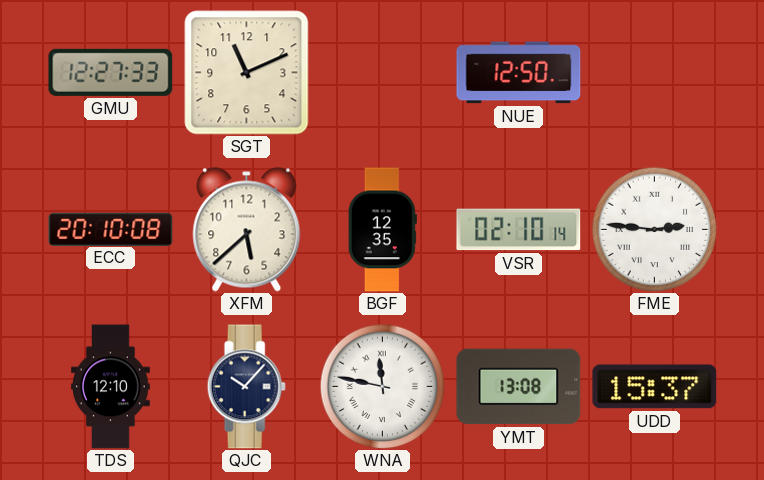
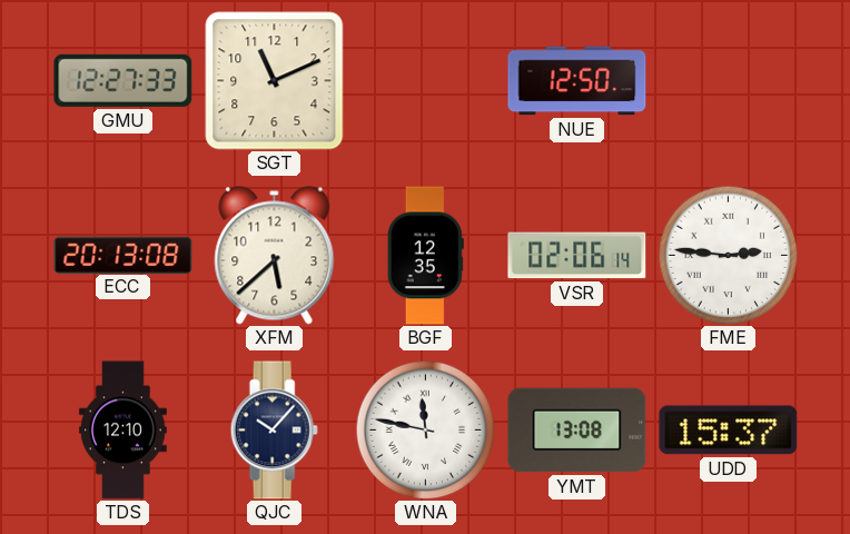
ECC: 20:10 -> 20:13
VSR: 02:10 -> 02:06
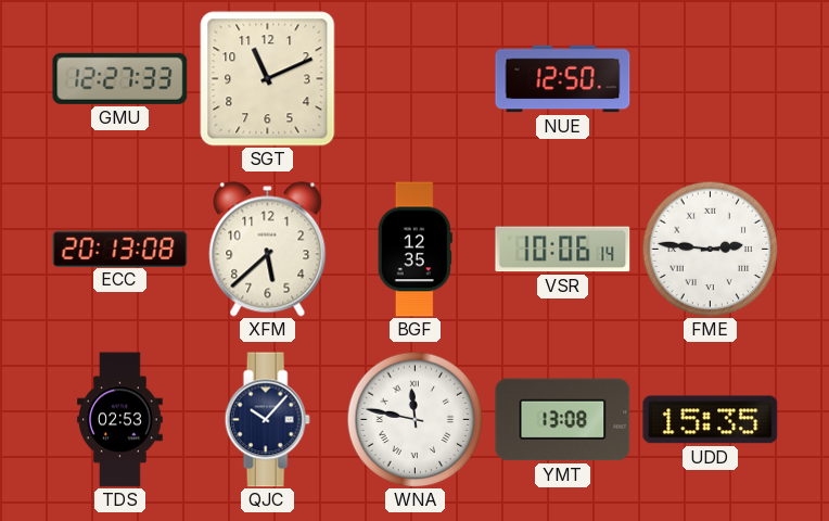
VSR: 02:06 -> 10:06
TDS: 12:10 -> 02:53
UDD: 15:37 -> 15:35
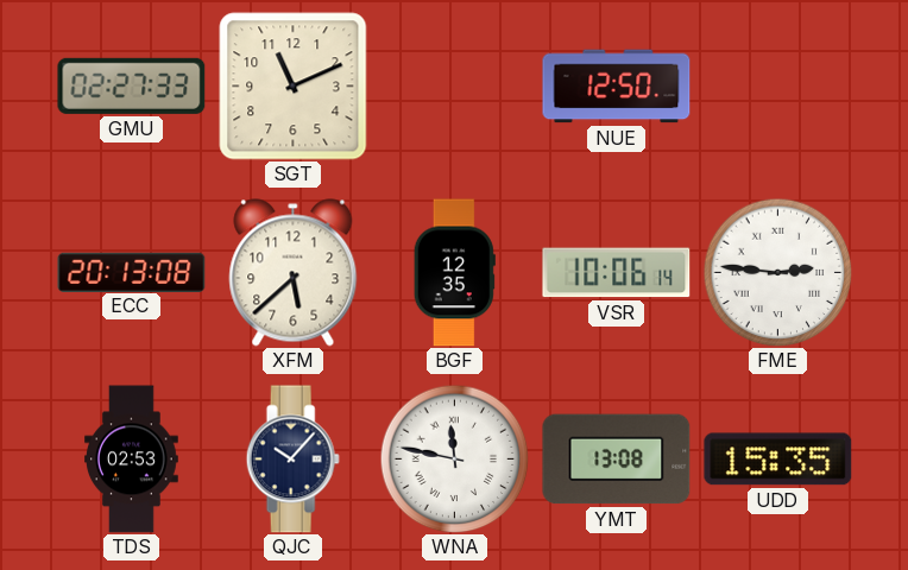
GMU: 12:27 -> 02:27
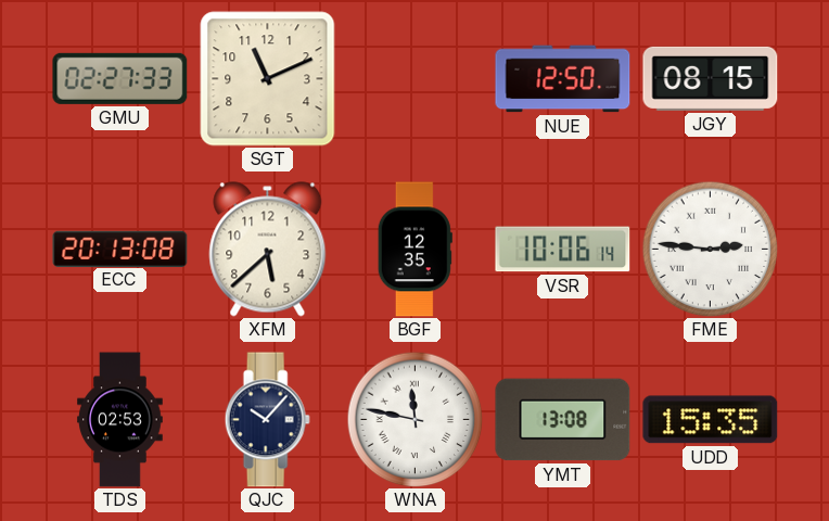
JGY: none -> 08:15
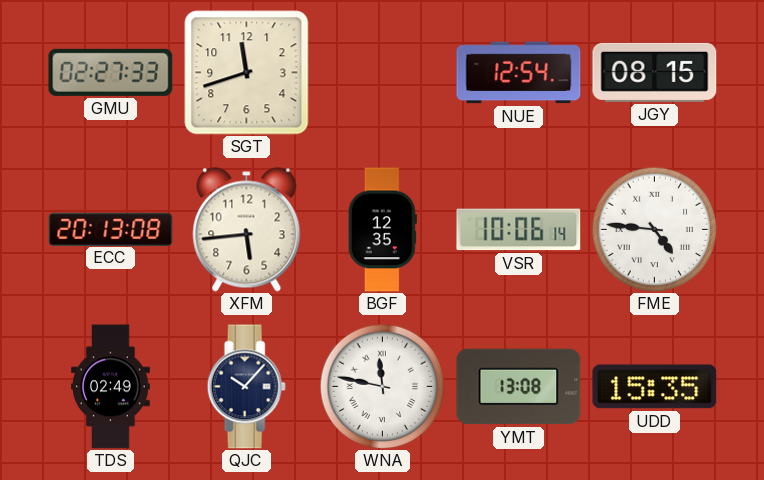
SGT: 11:11 -> 11:42
NUE: 12:50 -> 12:54
XFM: 5:38 -> 5:44
FME: 2:46 -> 4:46
TDS: 02:53 -> 02:49
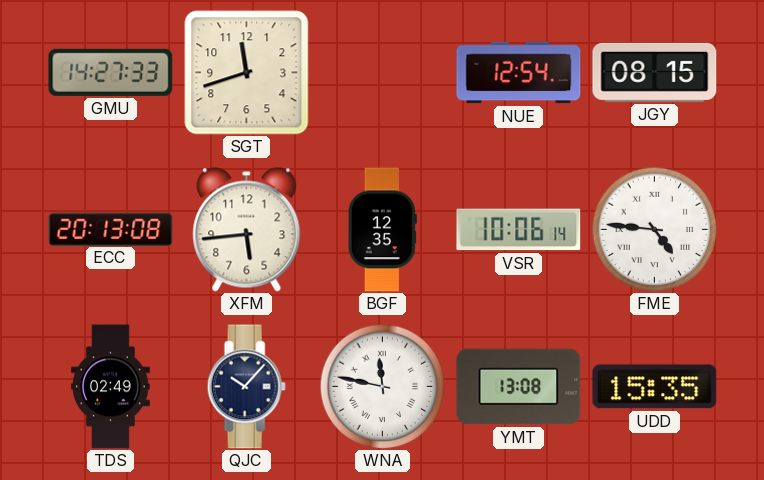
GMU: 02:27 -> 14:27
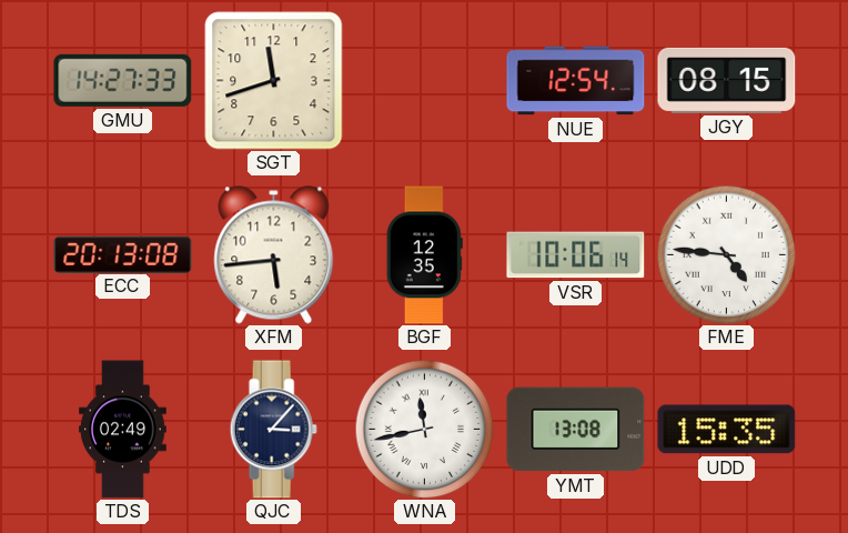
QJC: 10:07 -> 3:07
WNA: 11:47 -> 11:43
